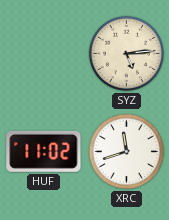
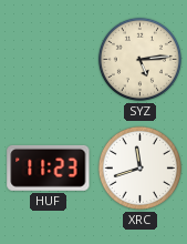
HUF: 11:02 -> 11:23
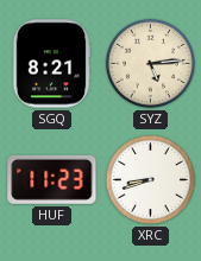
SGQ: none -> 8:21
XRC: 11:42 -> 8:42
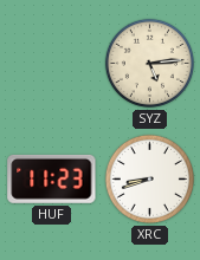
SGQ: 8:21 -> none
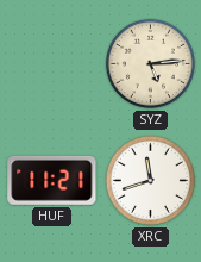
HUF: 11:23 -> 11:21
XRC: 8:42 -> 11:42
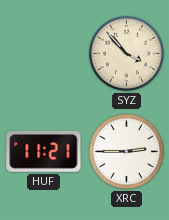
SYZ: 5:14 -> 3:53
XRC: 11:42 -> 2:45
